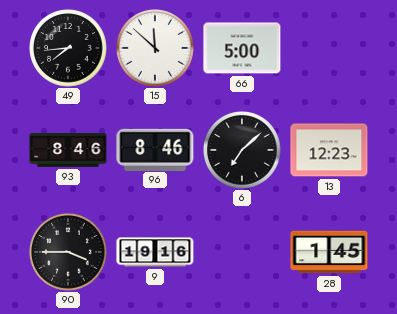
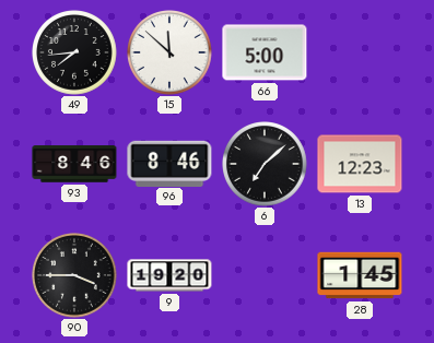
9: 19:16 -> 19:20
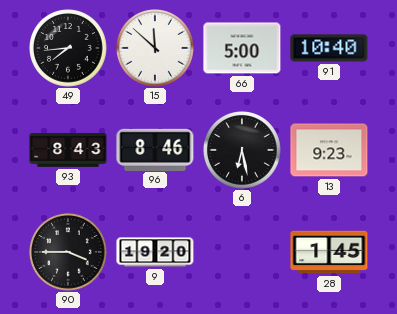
91: none -> 10:40
93: 8:46 -> 8:43
6: 7:08 -> 6:28
13: 12:23 -> 9:23
